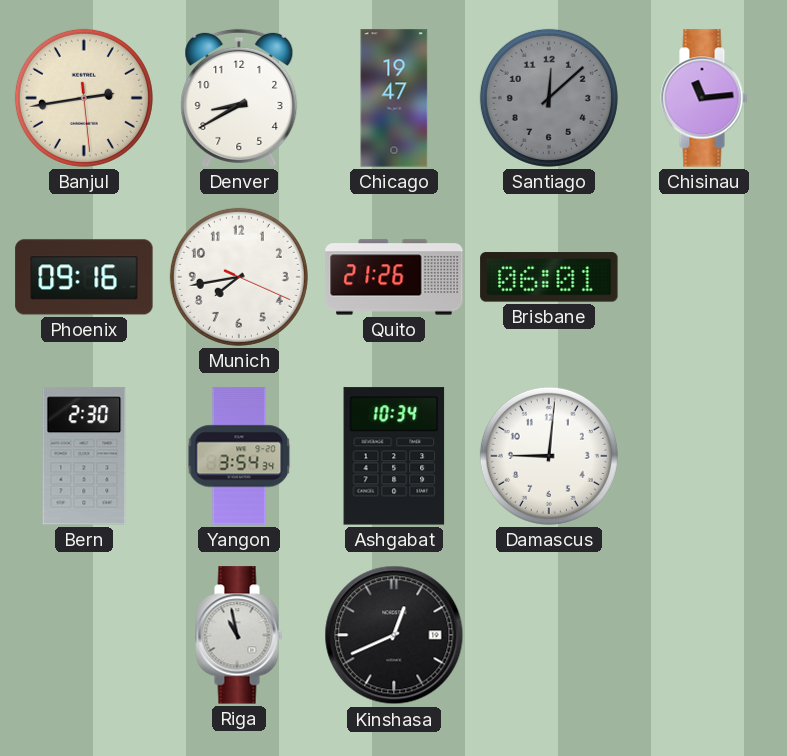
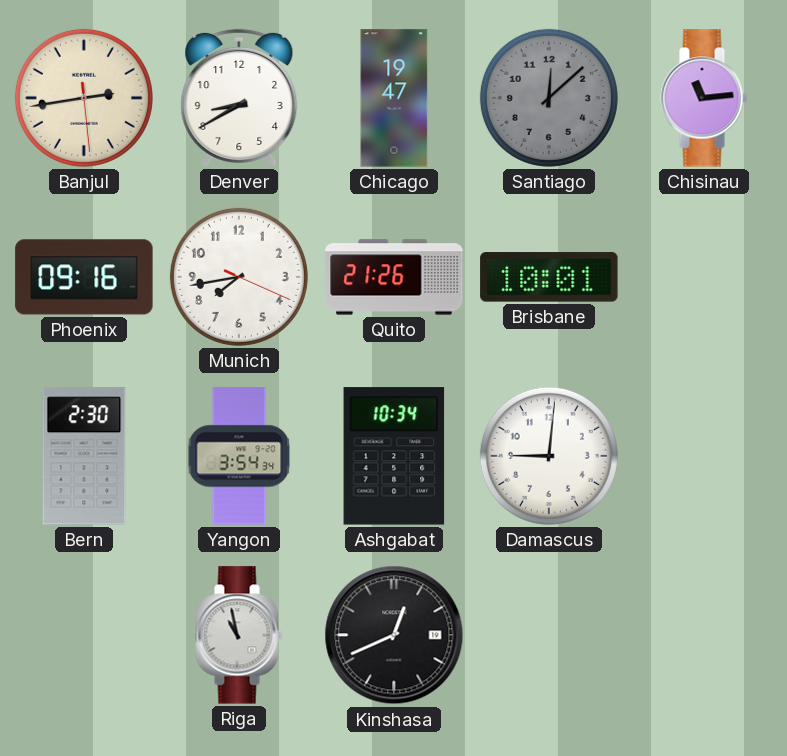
Brisbane: 06:01 -> 10:01
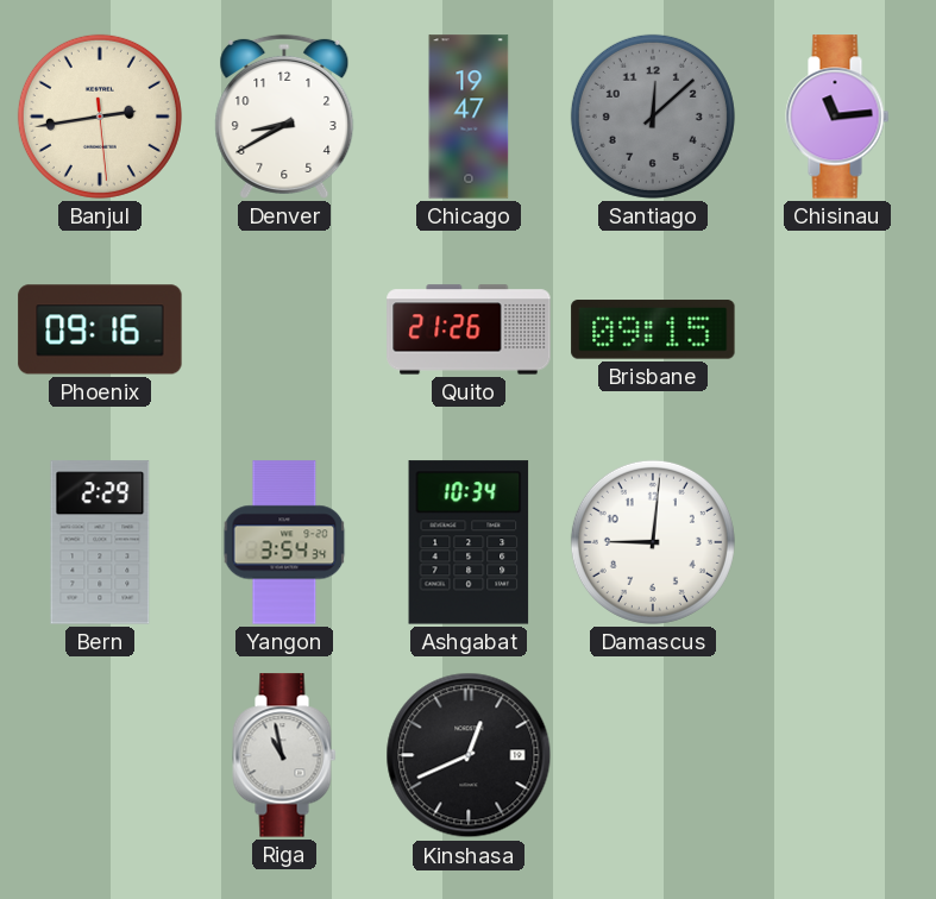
Munich: 7:43 -> none
Brisbane: 10:01 -> 09:15
Bern: 2:30 -> 2:29
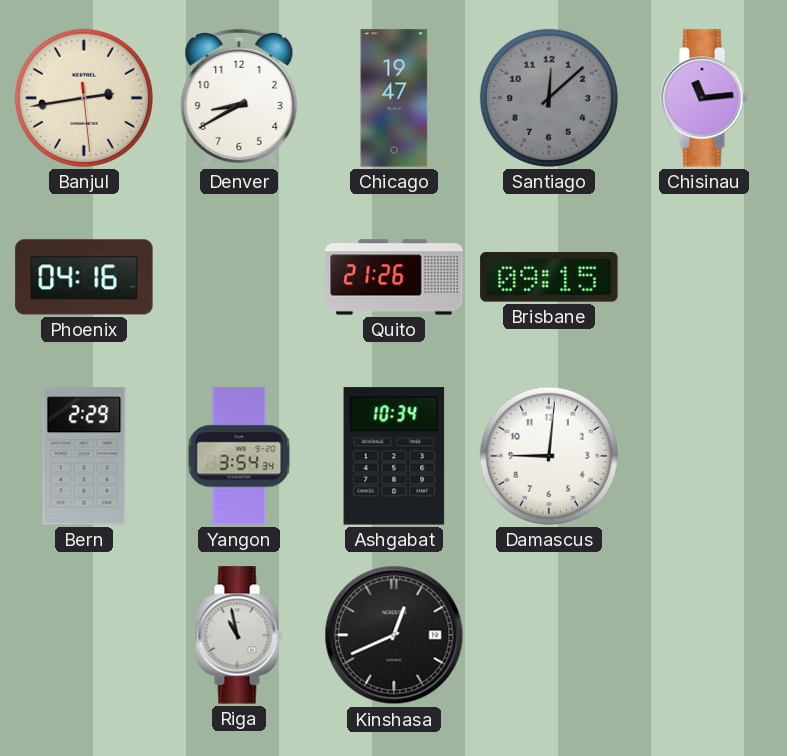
Phoenix: 09:16 -> 04:16
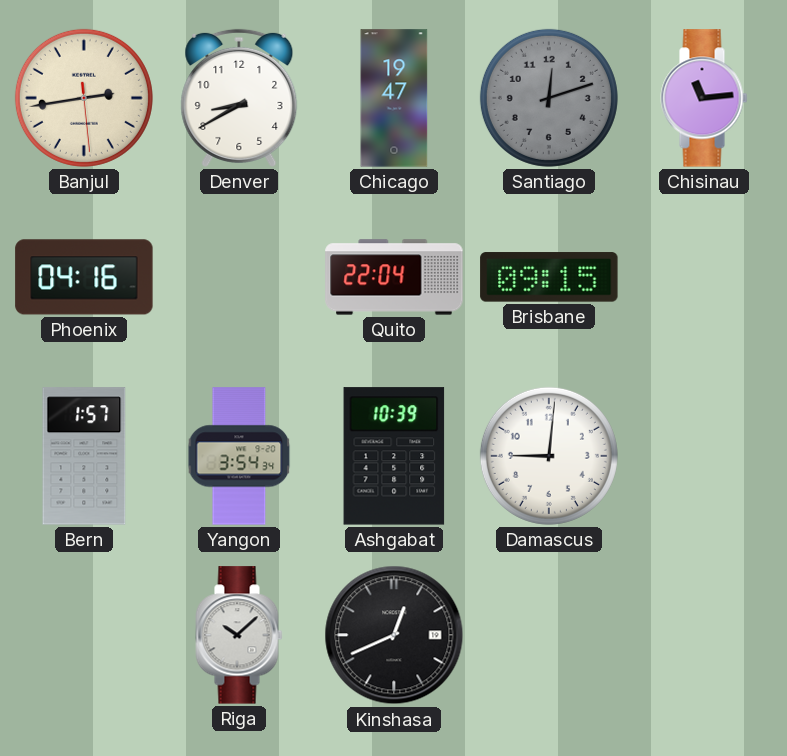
Santiago: 12:08 -> 12:12
Quito: 21:26 -> 22:04
Bern: 2:29 -> 1:57
Ashgabat: 10:34 -> 10:39
Riga: 10:58 -> 10:08
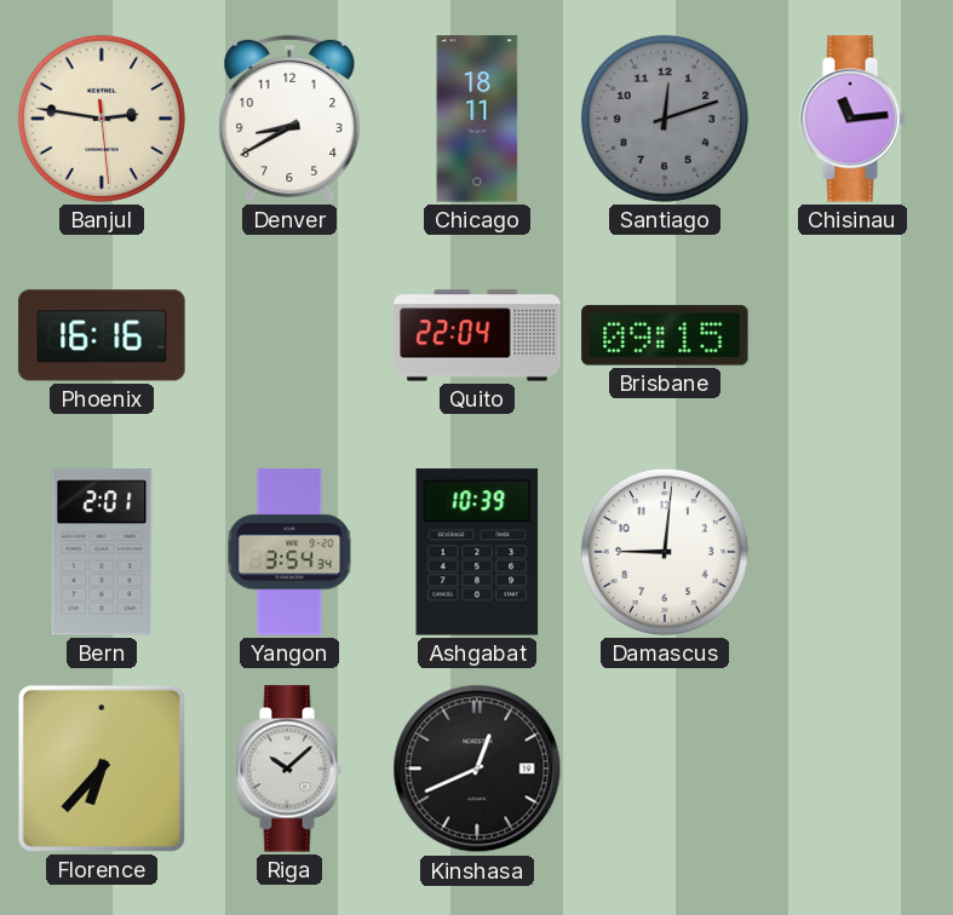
Banjul: 2:43 -> 2:46
Chicago: 19:47 -> 18:11
Phoenix: 04:16 -> 16:16
Bern: 1:57 -> 2:01
Florence: none -> 6:37
